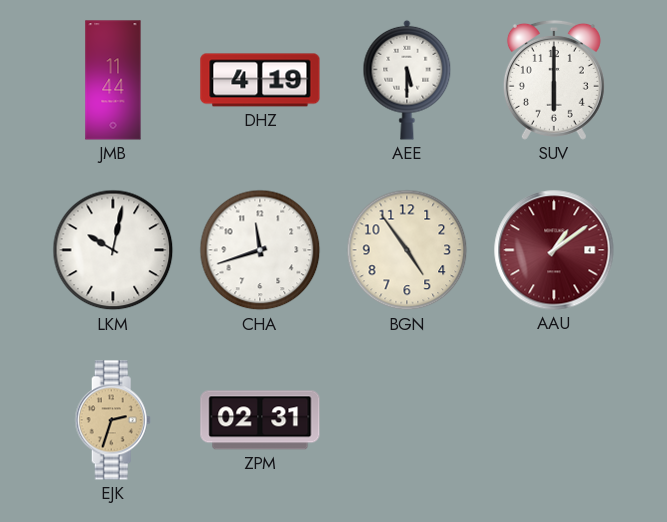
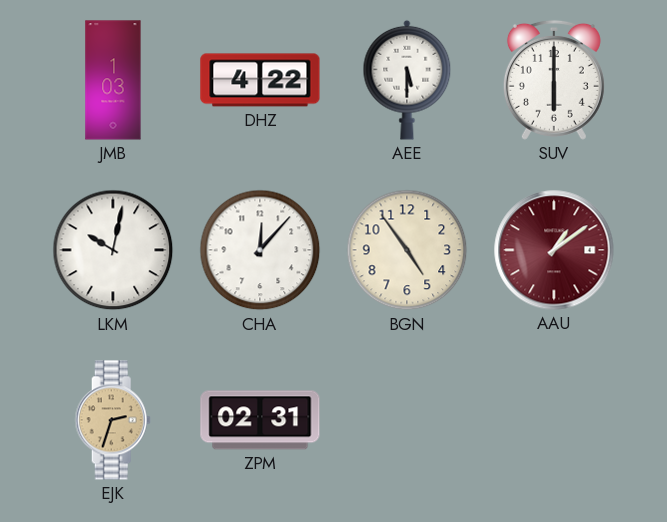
JMB: 11:44 -> 1:03
DHZ: 4:19 -> 4:22
CHA: 11:42 -> 12:07
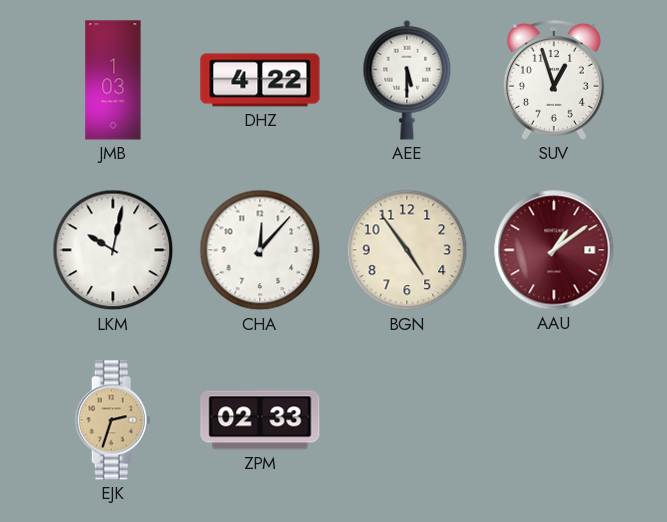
SUV: 6:00 -> 12:57
ZPM: 02:31 -> 02:33
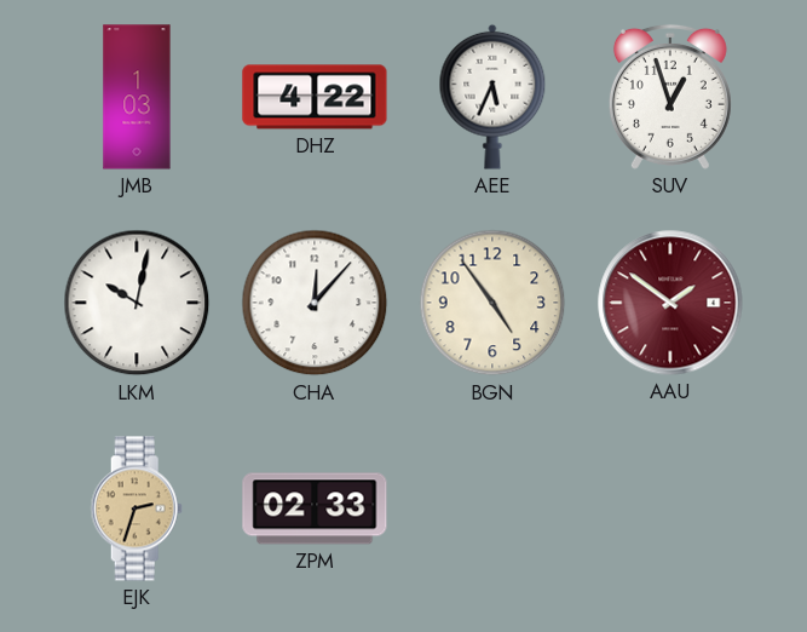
AEE: 5:30 -> 5:34
AAU: 1:09 -> 1:51
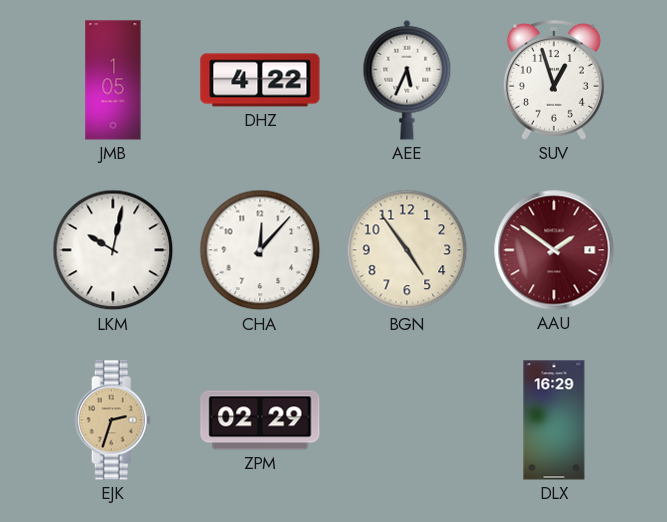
JMB: 1:03 -> 1:05
ZPM: 02:33 -> 02:29
DLX: none -> 16:29
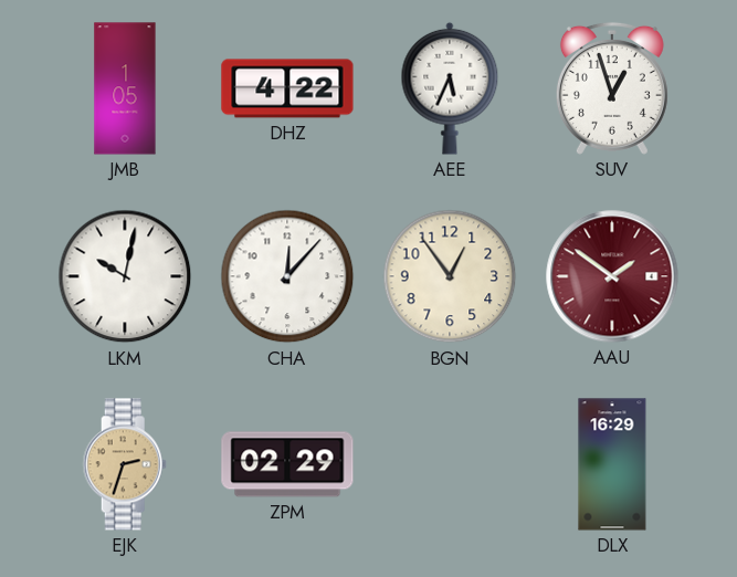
BGN: 4:54 -> 12:54
